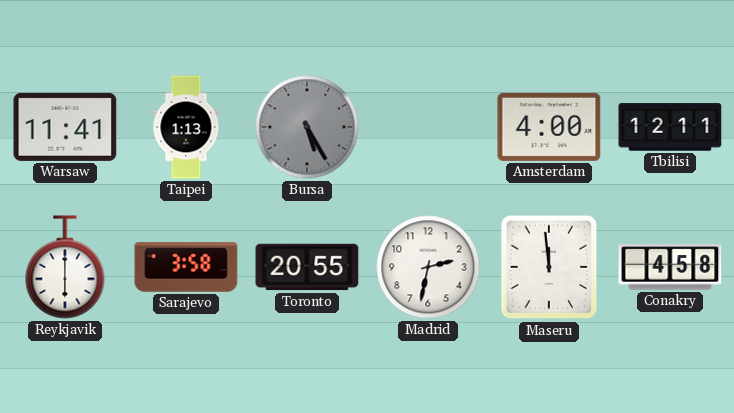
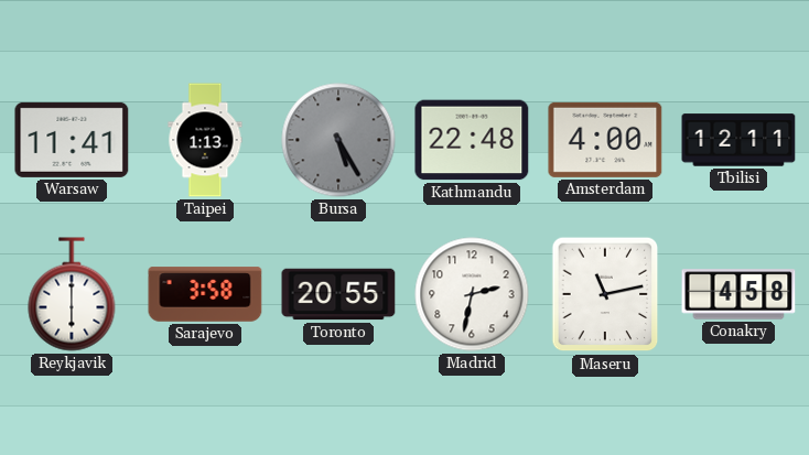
Kathmandu: none -> 22:48
Maseru: 11:59 -> 11:13
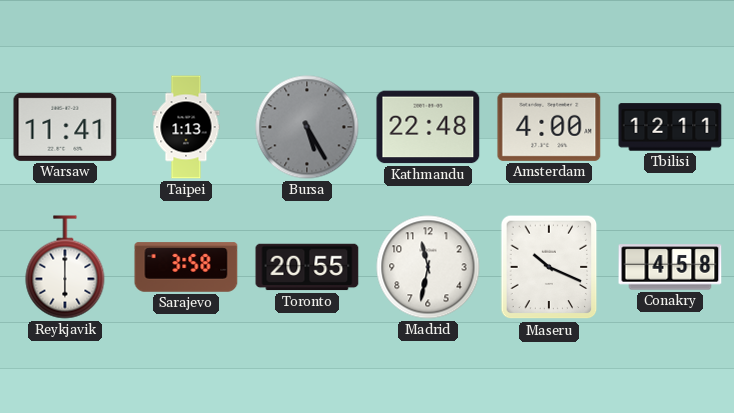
Madrid: 2:32 -> 11:32
Maseru: 11:13 -> 10:19
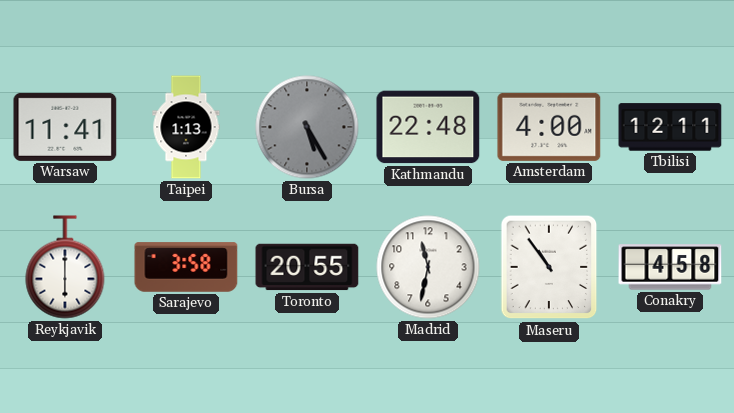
Maseru: 10:19 -> 10:54
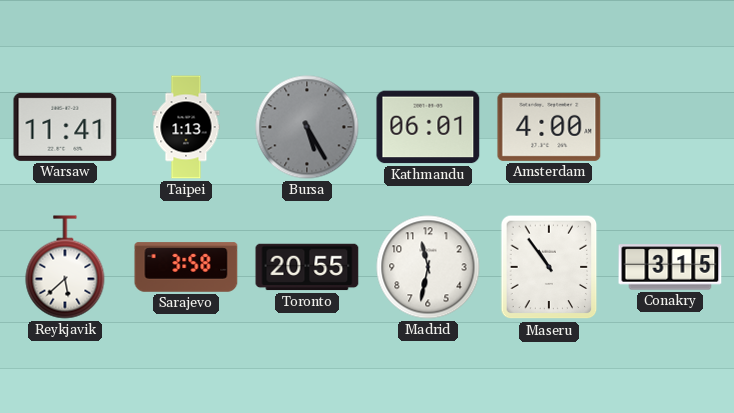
Kathmandu: 22:48 -> 06:01
Tbilisi: 12:11 -> none
Reykjavik: 6:00 -> 5:38
Conakry: 4:58 -> 3:15
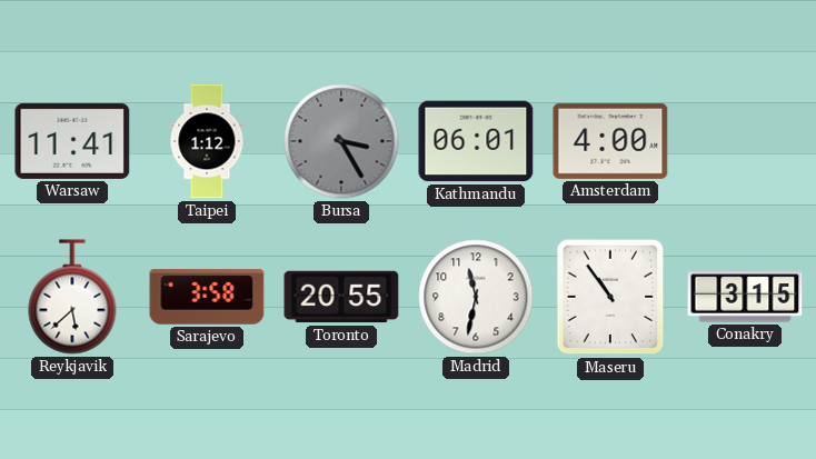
Taipei: 1:13 -> 1:12
Bursa: 5:25 -> 3:25
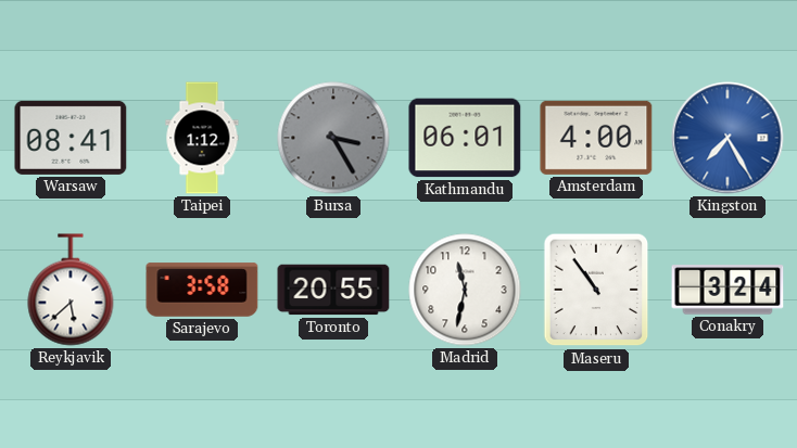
Warsaw: 11:41 -> 08:41
Kingston: none -> 7:25
Conakry: 3:15 -> 3:24
